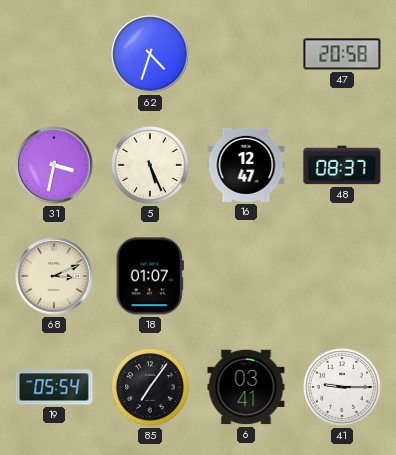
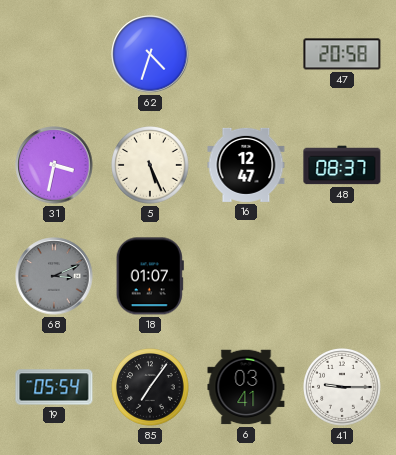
68 dial: cream -> grey
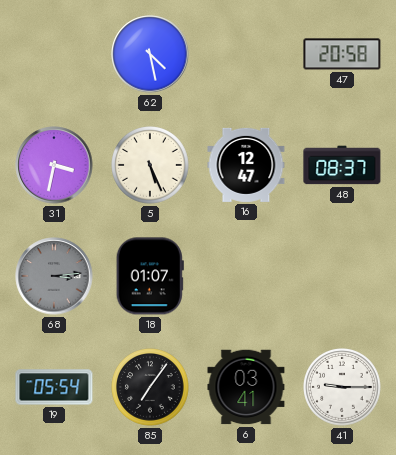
62: 4:33 -> 4:28
68: 3:11 -> 3:14
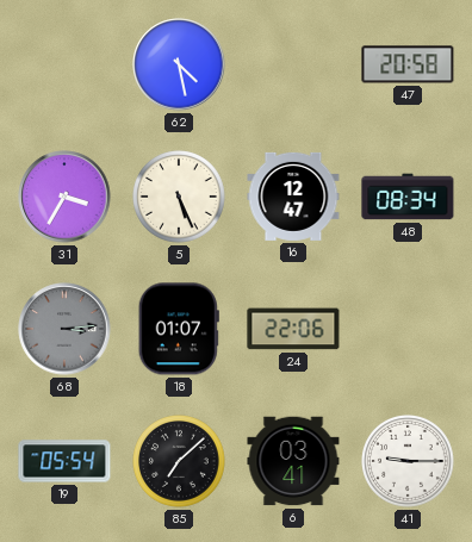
31: 3:32 -> 3:35
48: 08:37 -> 08:34
24: none -> 22:06
85: 7:06 -> 7:08
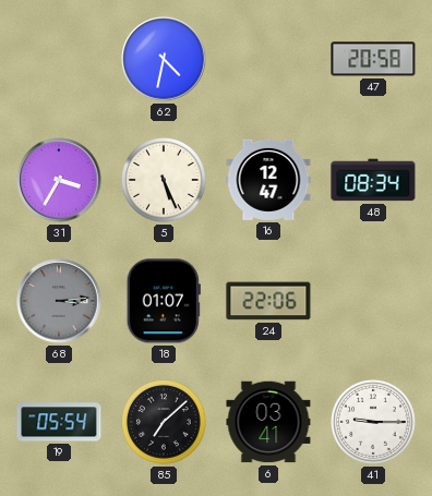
62: 4:28 -> 4:32
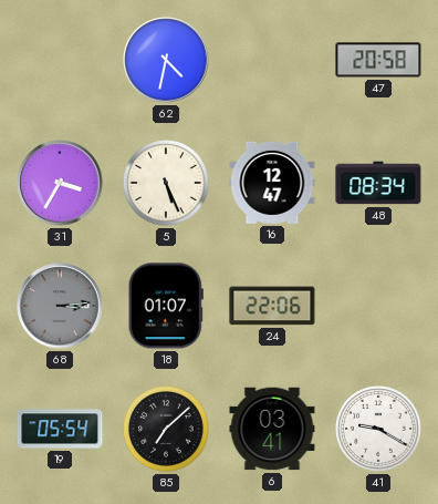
41: 9:15 -> 9:20
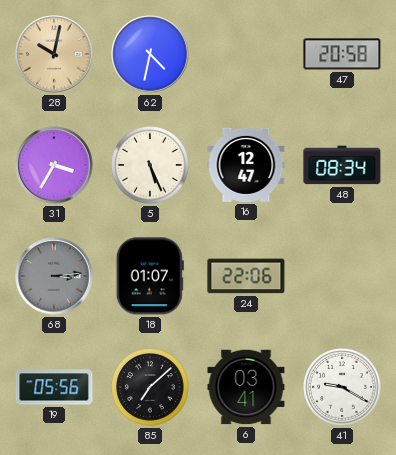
28: none -> 10:02
19: 05:54 -> 05:56
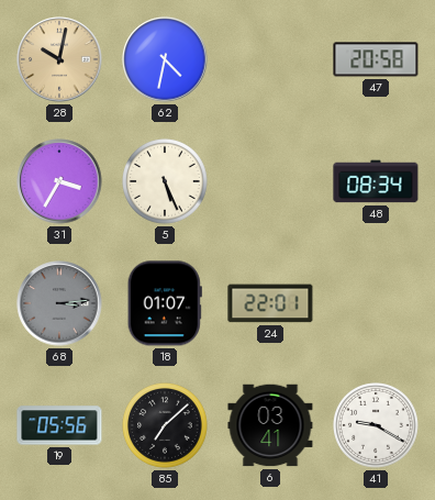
16: 12:47 -> none
24: 22:06 -> 22:01
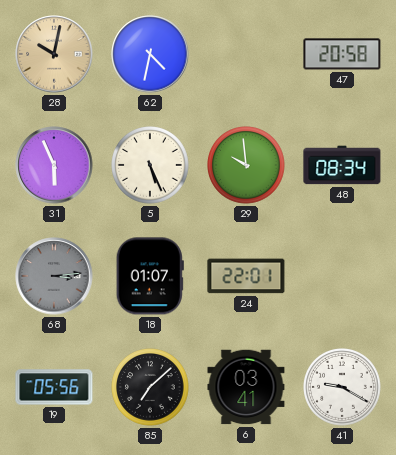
31: 3:35 -> 5:56
29: none -> 9:59
